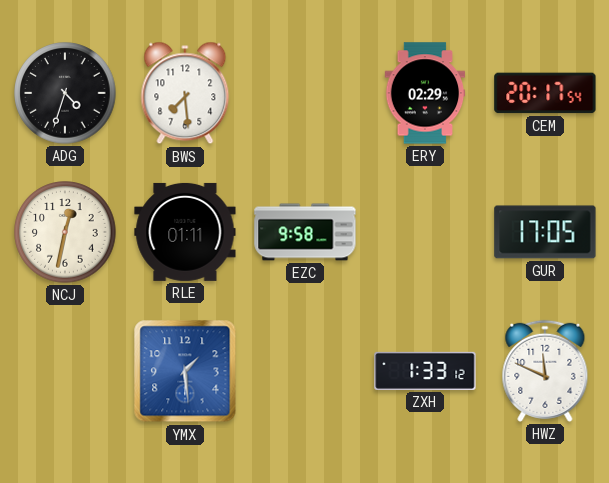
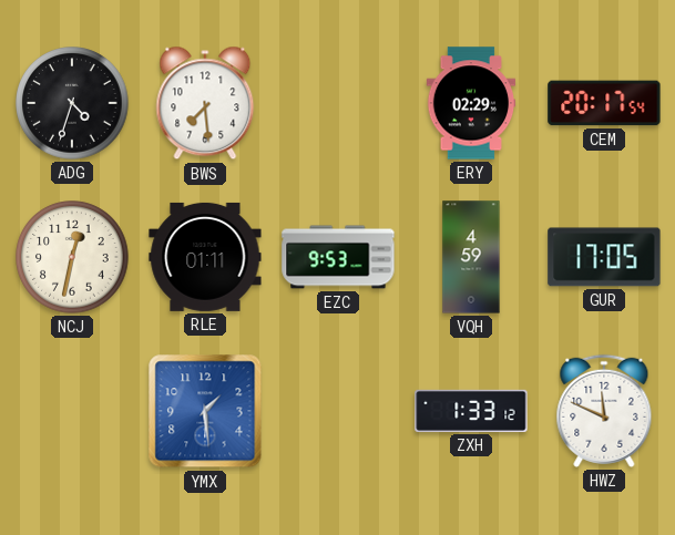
EZC: 9:58 -> 9:53
VQH: none -> 4:59
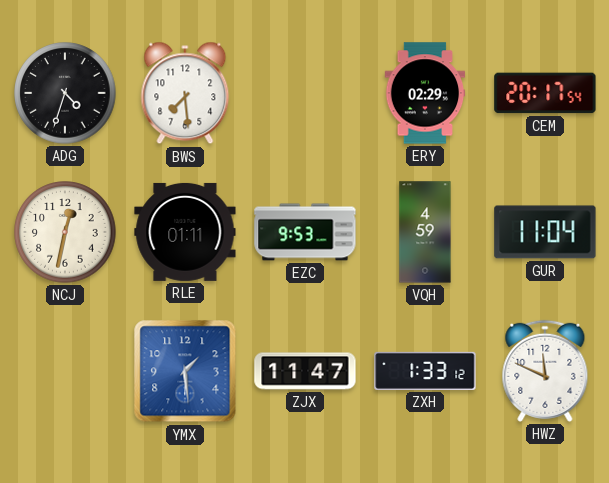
GUR: 17:05 -> 11:04
ZJX: none -> 11:47
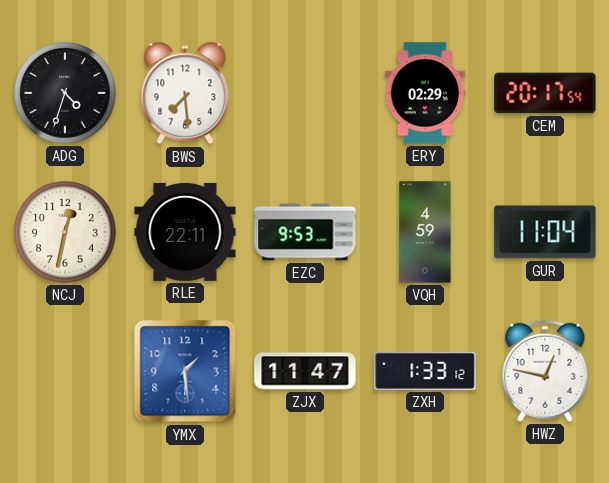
RLE: 01:11 -> 22:11
HWZ: 11:49 -> 12:47
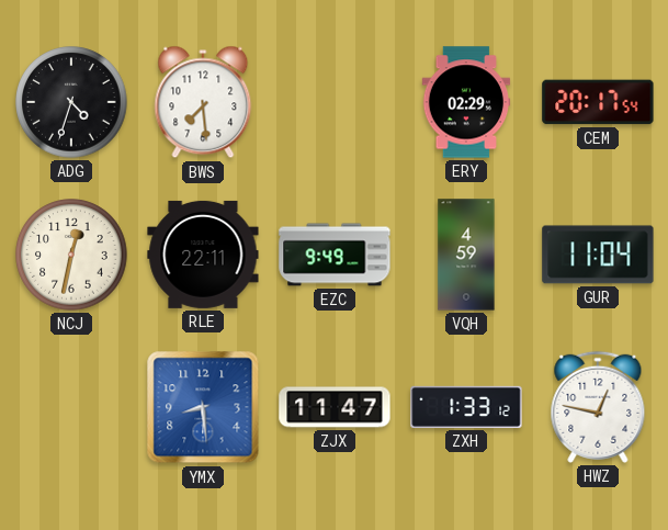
EZC: 9:53 -> 9:49
YMX: 1:29 -> 8:29
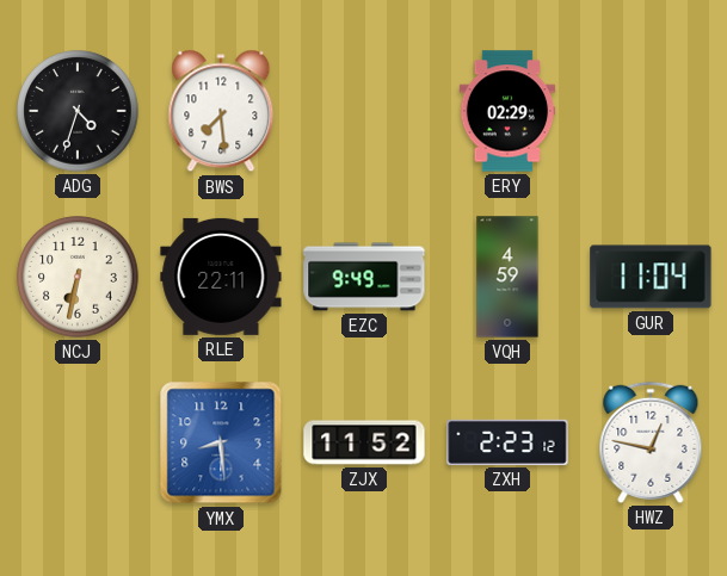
CEM: 20:17 -> none
NCJ: 12:32 -> 6:32
ZJX: 11:47 -> 11:52
ZXH: 1:33 -> 2:23
